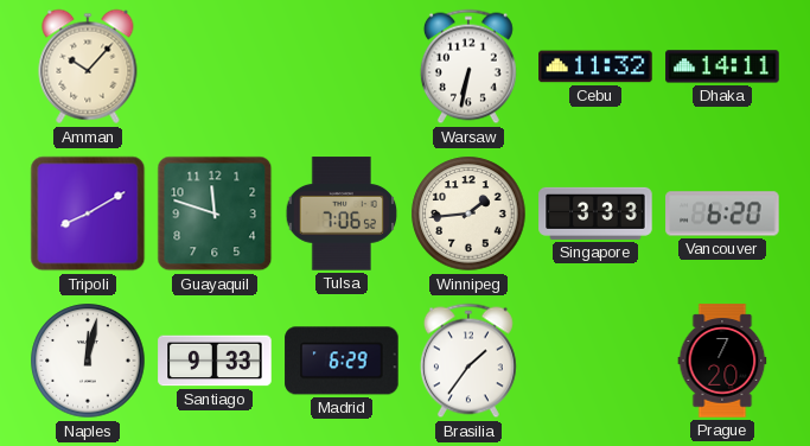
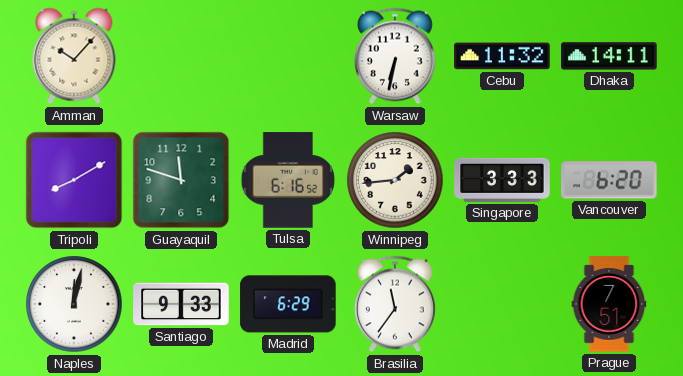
Tulsa: 7:06 -> 6:16
Brasilia: 1:36 -> 11:36
Prague: 7:20 -> 7:51
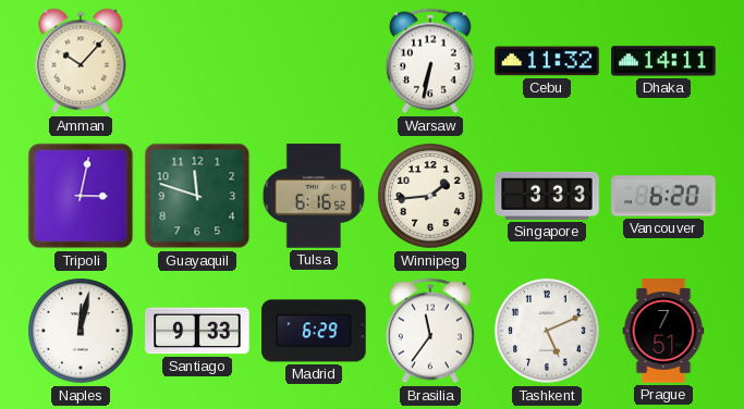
Tripoli: 8:10 -> 3:02
Tashkent: none -> 5:11
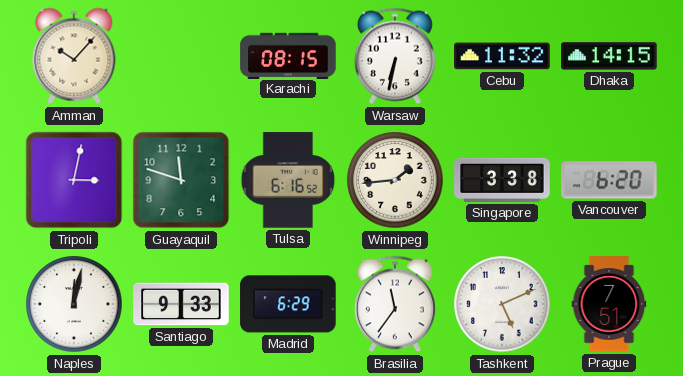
Karachi: none -> 08:15
Dhaka: 14:11 -> 14:15
Singapore: 3:33 -> 3:38
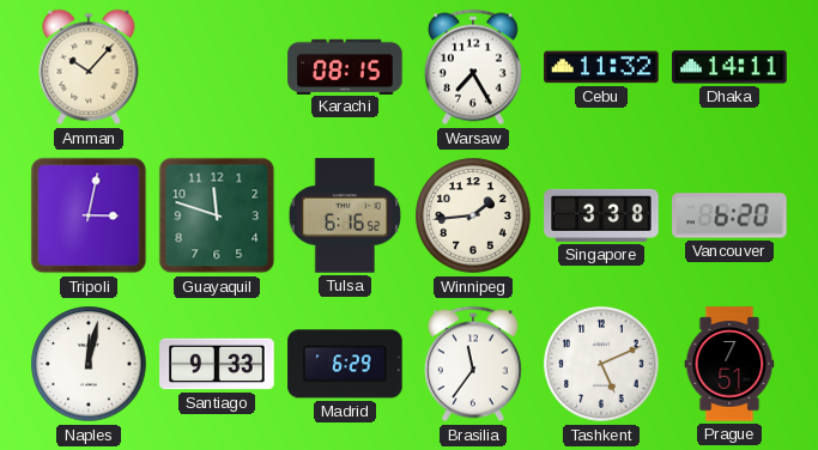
Warsaw: 6:32 -> 7:25
Dhaka: 14:15 -> 14:11
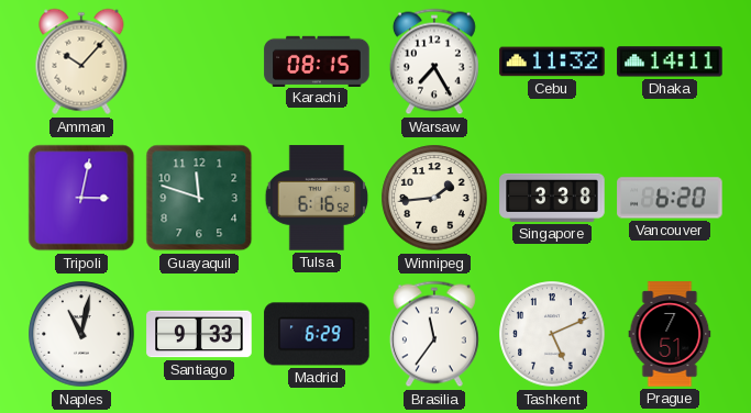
Naples: 12:02 -> 11:02
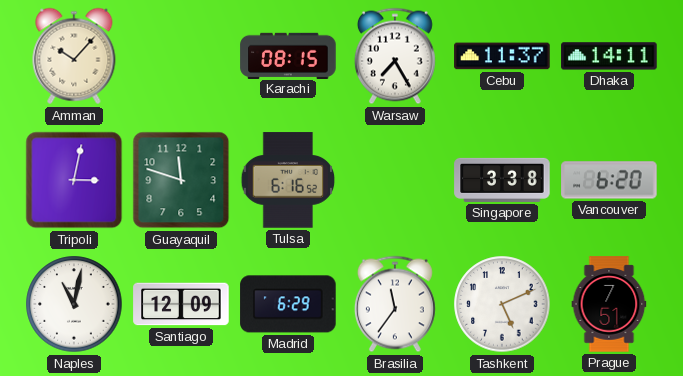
Cebu: 11:32 -> 11:37
Winnipeg: 1:44 -> none
Santiago: 9:33 -> 12:09
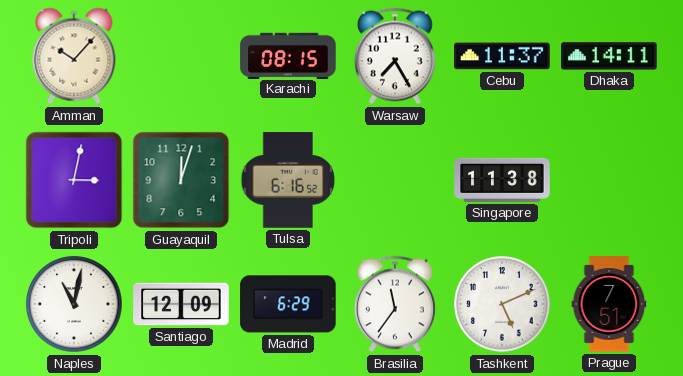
Guayaquil: 11:48 -> 12:03
Singapore: 3:38 -> 11:38
Vancouver: 6:20 -> none
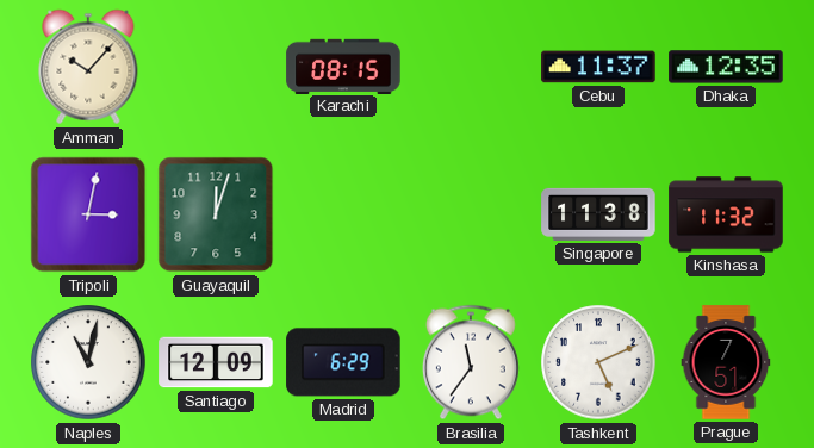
Warsaw: 7:25 -> none
Dhaka: 14:11 -> 12:35
Tulsa: 6:16 -> none
Kinshasa: none -> 11:32
